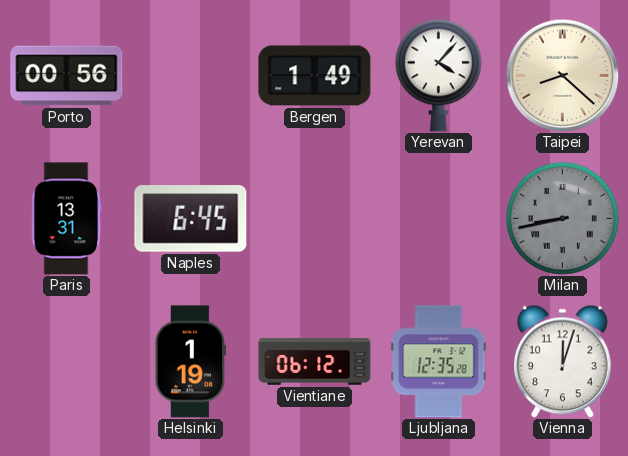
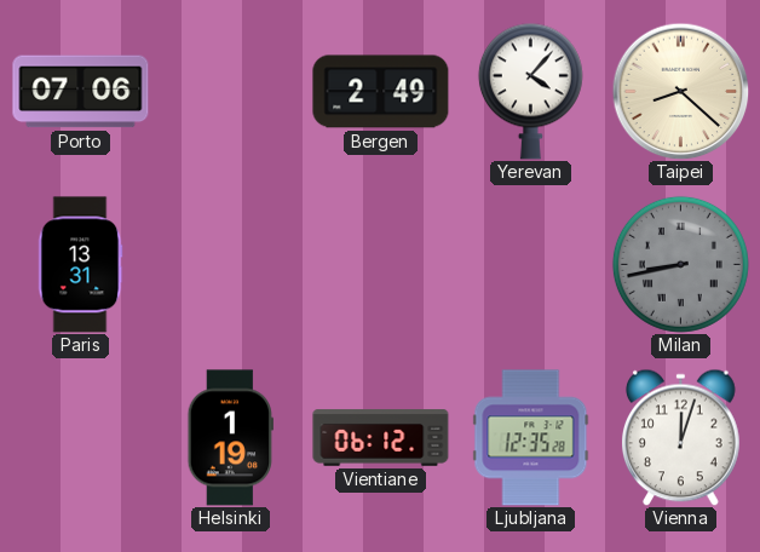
Porto: 00:56 -> 07:06
Bergen: 1:49 -> 2:49
Naples: 6:45 -> none
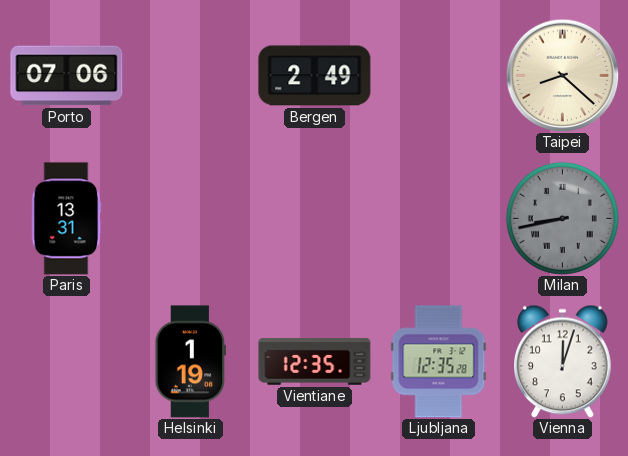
Yerevan: 4:07 -> none
Vientiane: 06:12 -> 12:35
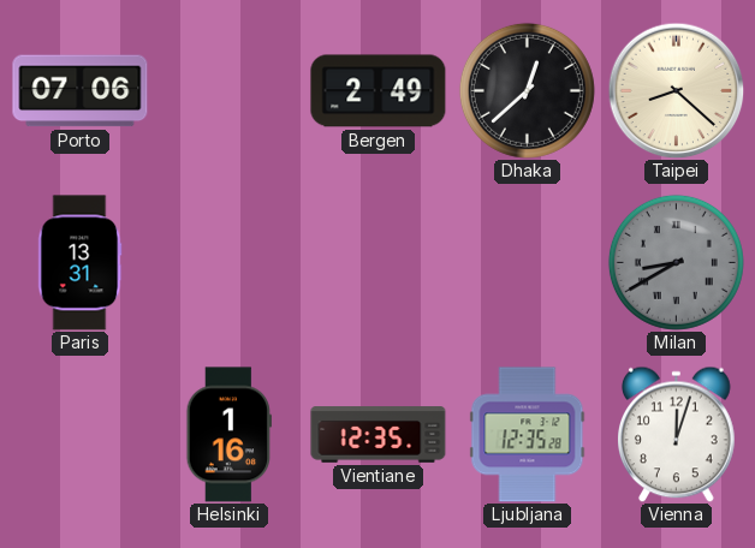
Dhaka: none -> 12:38
Milan: 8:43 -> 8:40
Helsinki: 1:19 -> 1:16
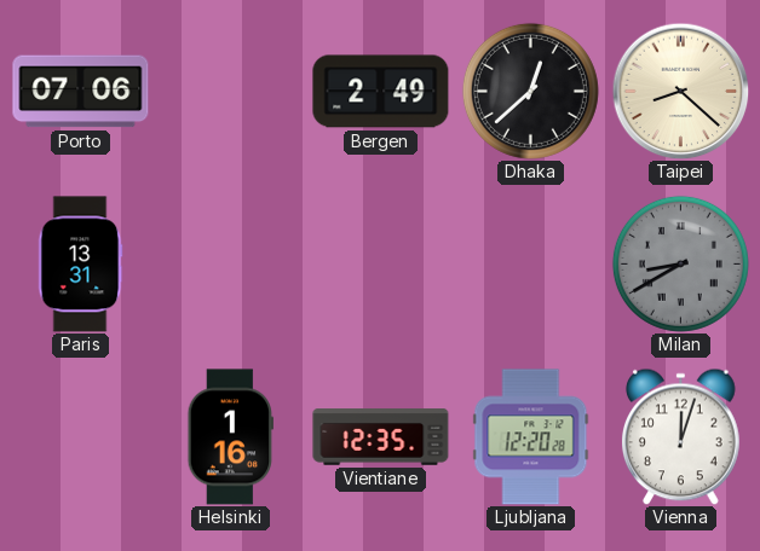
Ljubljana: 12:35 -> 12:20
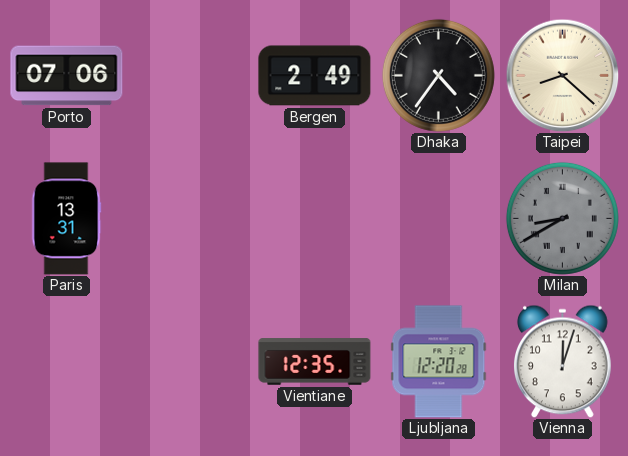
Dhaka: 12:38 -> 4:36
Helsinki: 1:16 -> none
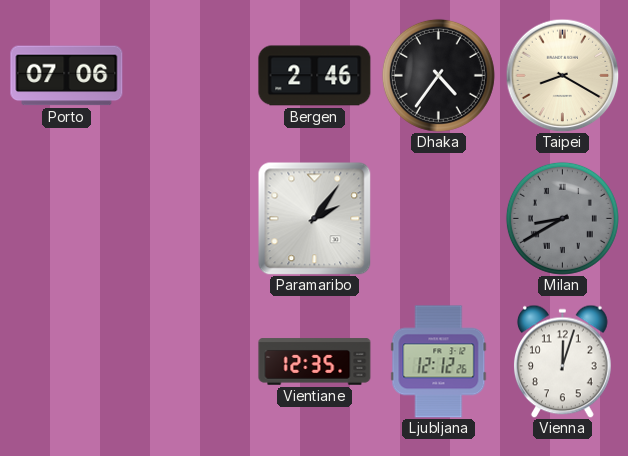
Bergen: 2:49 -> 2:46
Taipei: 8:22 -> 8:20
Paris: 13:31 -> none
Paramaribo: none -> 2:06
Ljubljana: 12:20 -> 12:12
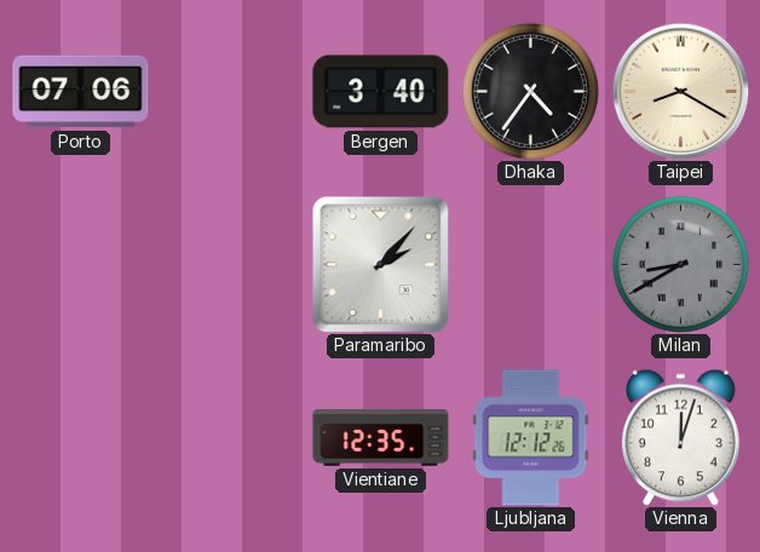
Bergen: 2:46 -> 3:40
Paramaribo: 2:06 -> 2:07
